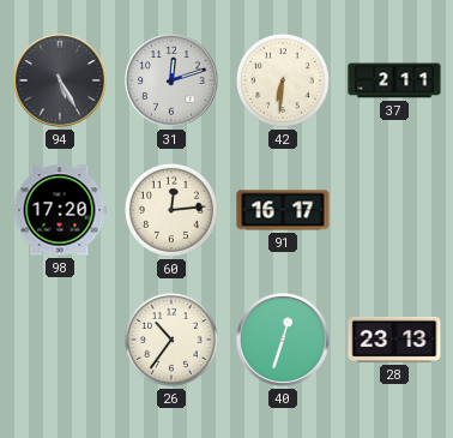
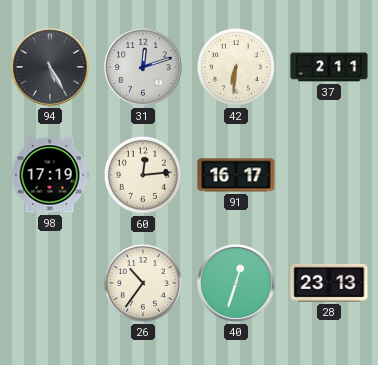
98: 17:20 -> 17:19
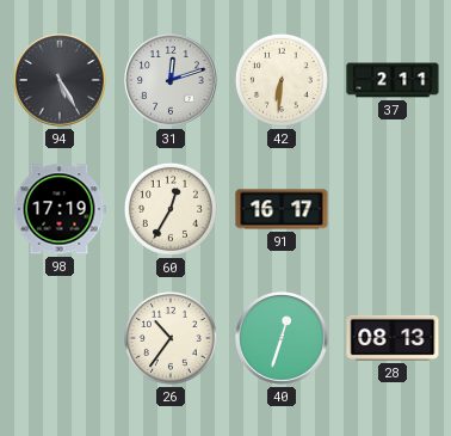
60: 12:14 -> 12:35
28: 23:13 -> 08:13
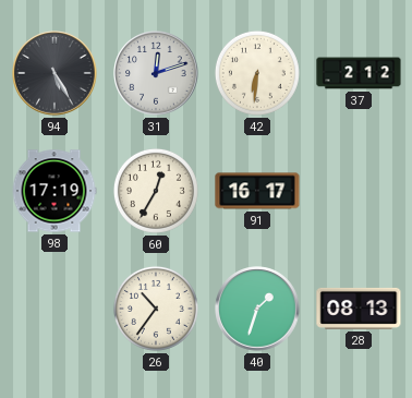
37: 2:11 -> 2:12
40: 12:33 -> 1:33
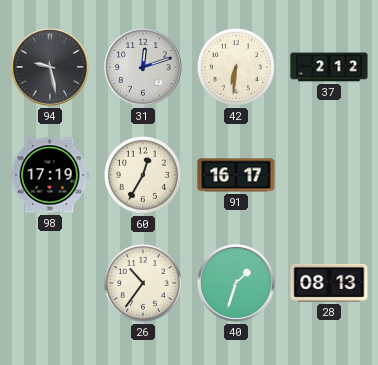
94: 5:25 -> 9:28
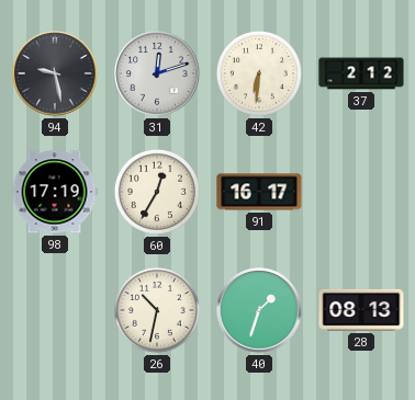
26: 10:36 -> 10:32
